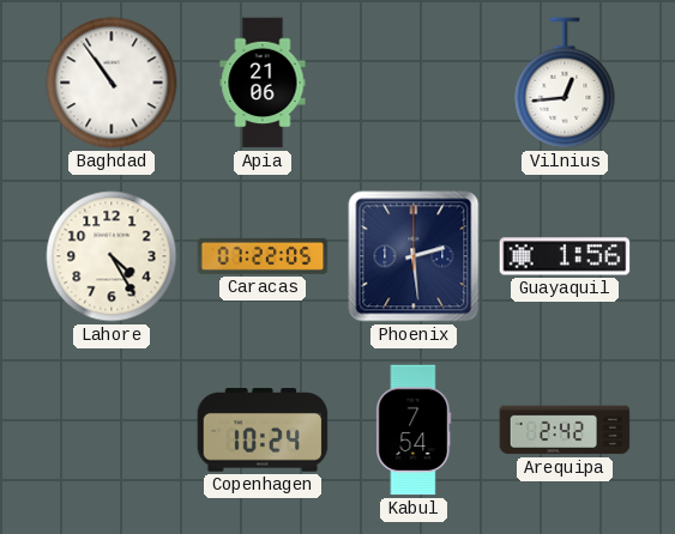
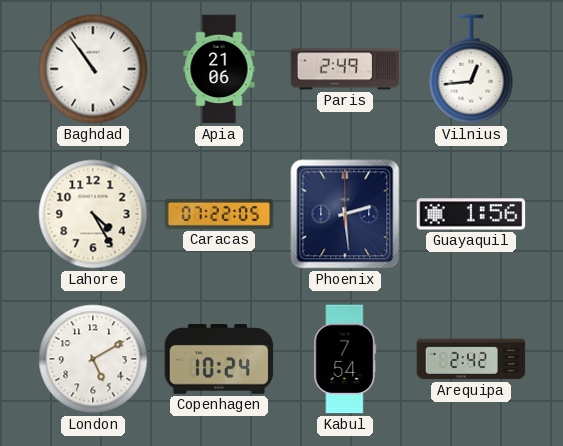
Paris: none -> 2:49
London: none -> 5:10
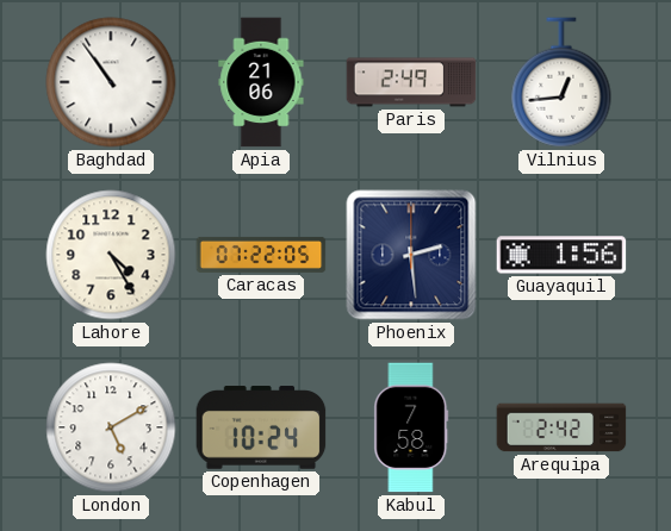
Kabul: 7:54 -> 7:58
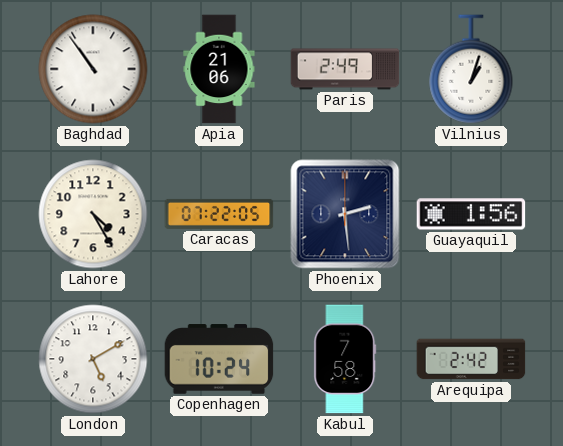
Vilnius: 12:44 -> 1:03
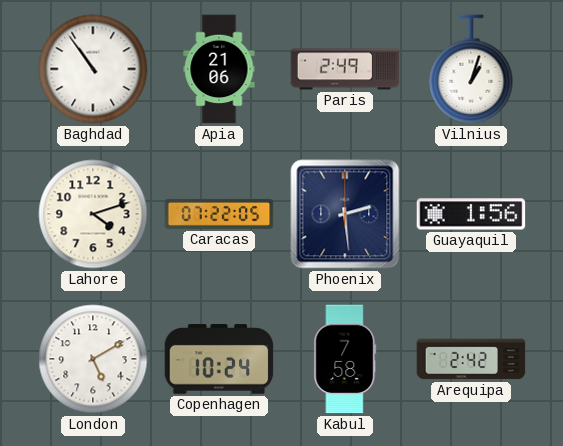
Lahore: 4:25 -> 4:12
